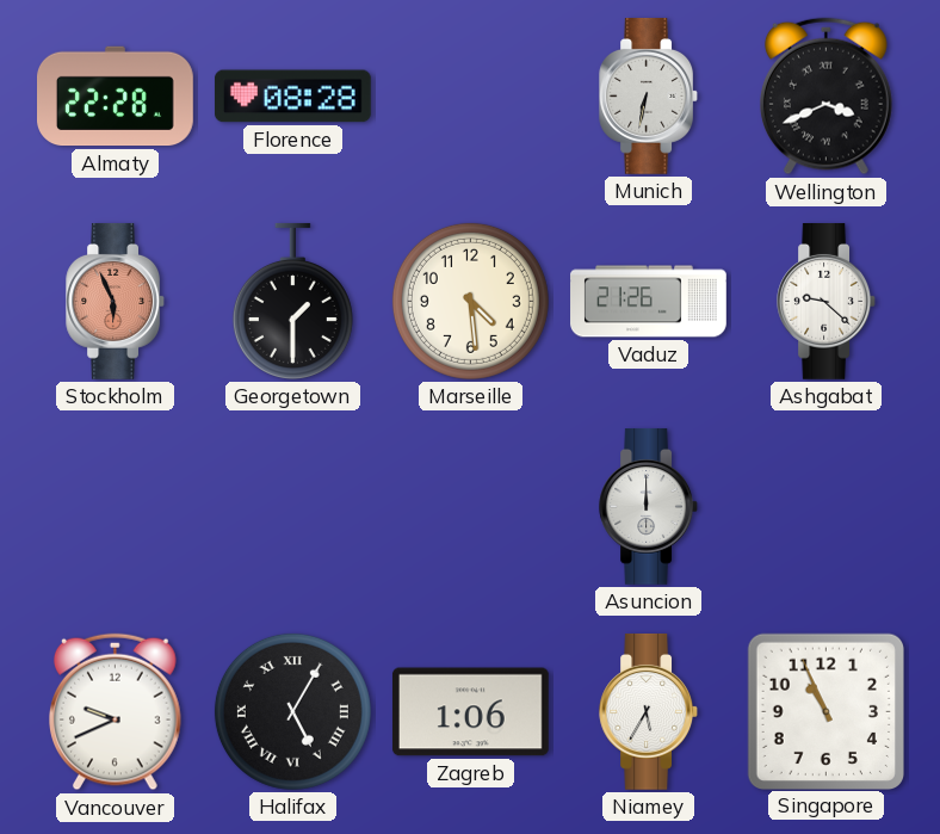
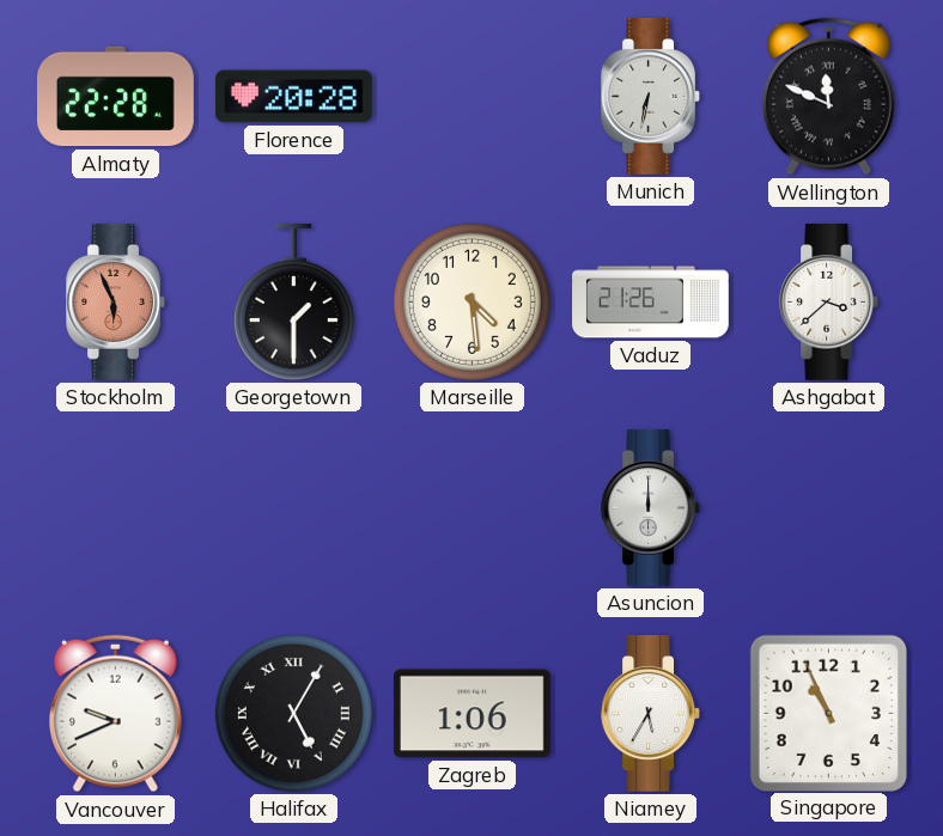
Florence: 08:28 -> 20:28
Wellington: 3:41 -> 11:49
Ashgabat: 9:22 -> 3:38
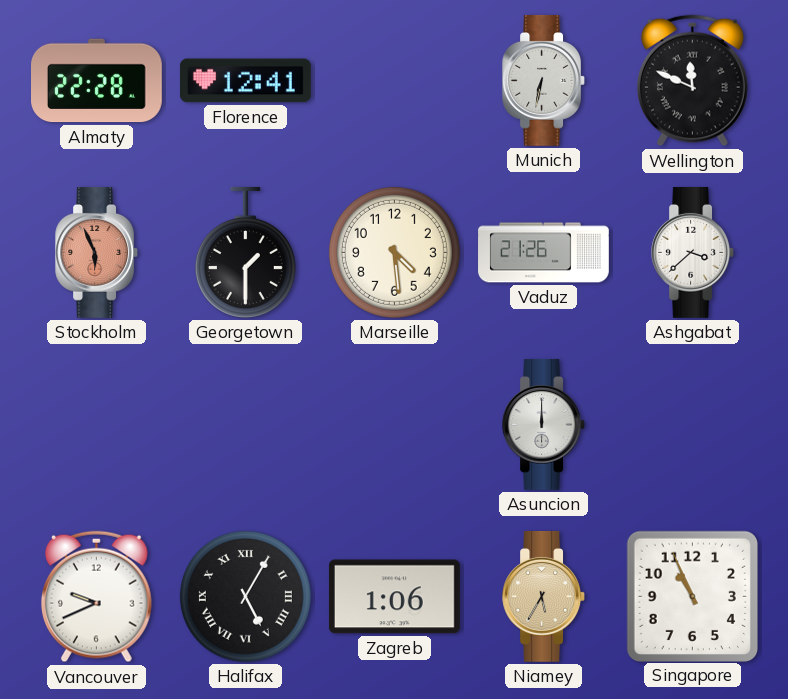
Florence: 20:28 -> 12:41
Niamey dial: white -> champagne
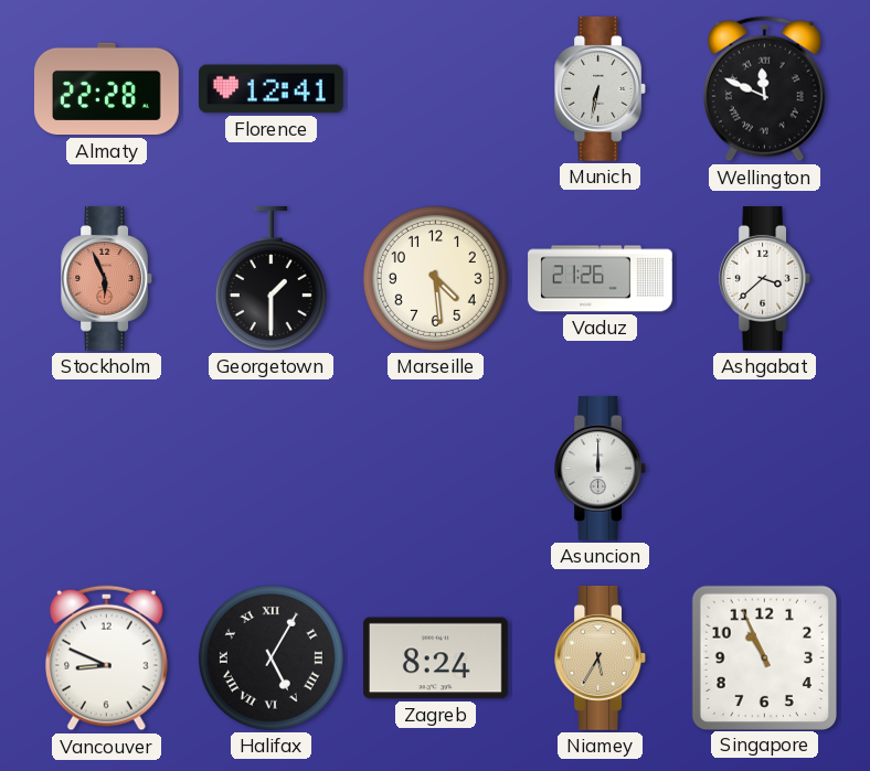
Vancouver: 9:41 -> 8:49
Zagreb: 1:06 -> 8:24
